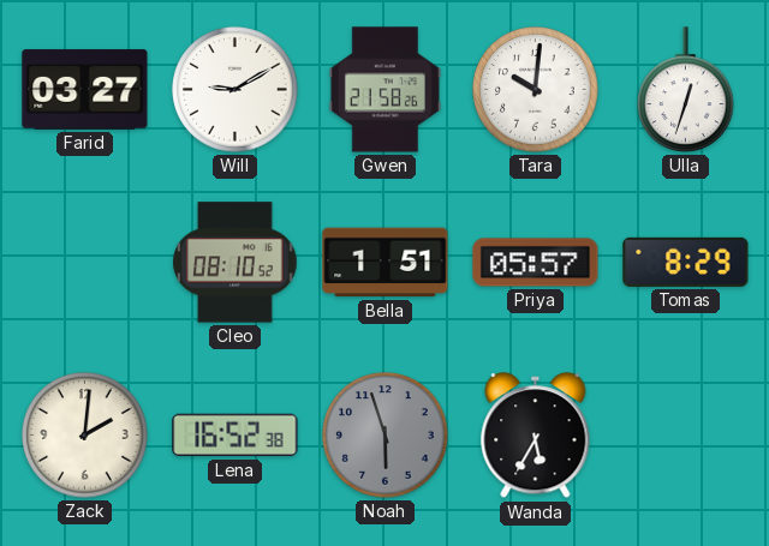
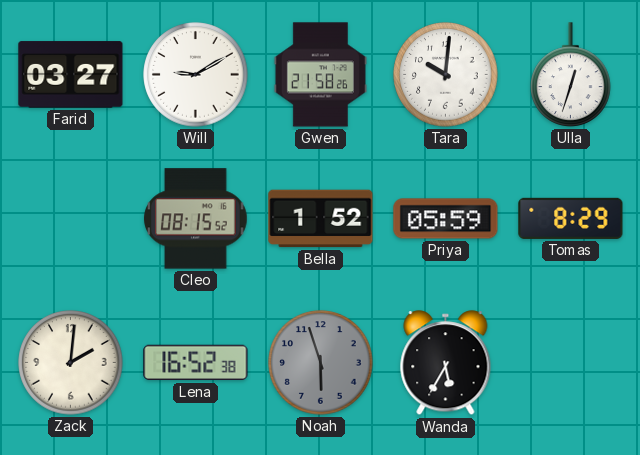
Cleo: 08:10 -> 08:15
Bella: 1:51 -> 1:52
Priya: 05:57 -> 05:59
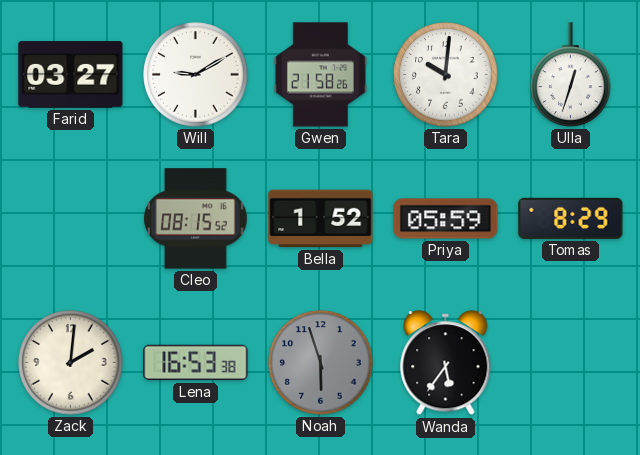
Lena: 16:52 -> 16:53
Wanda: 5:35 -> 5:36
